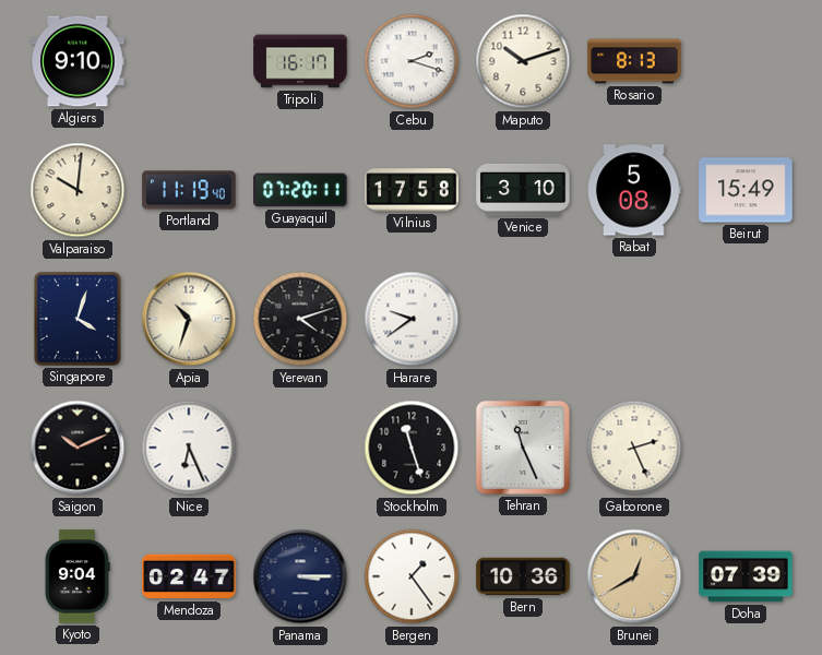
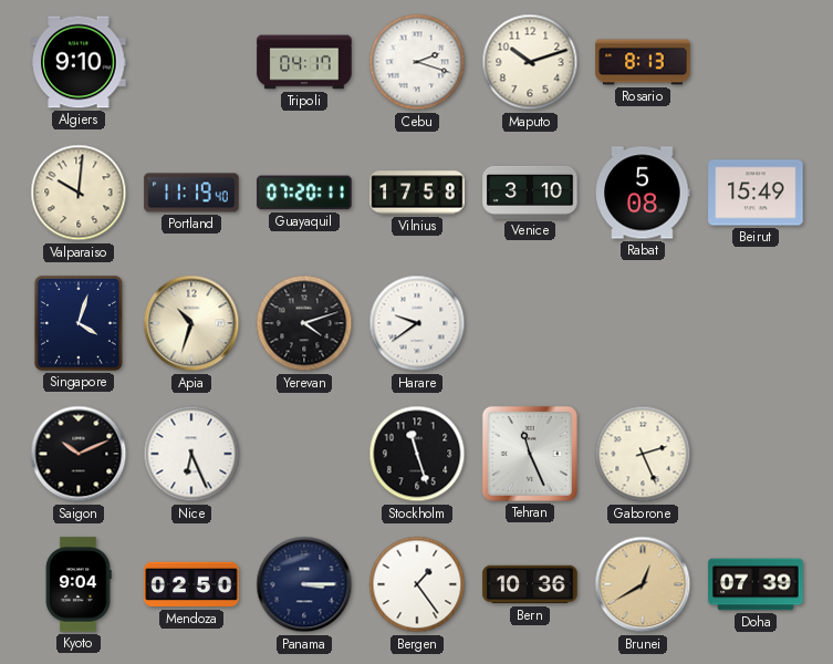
Tripoli: 16:17 -> 04:17
Mendoza: 02:47 -> 02:50
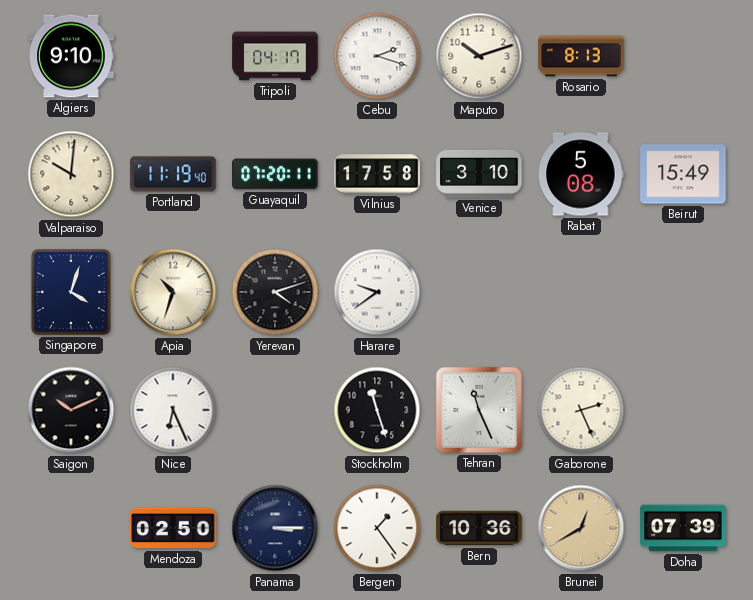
Kyoto: 9:04 -> none
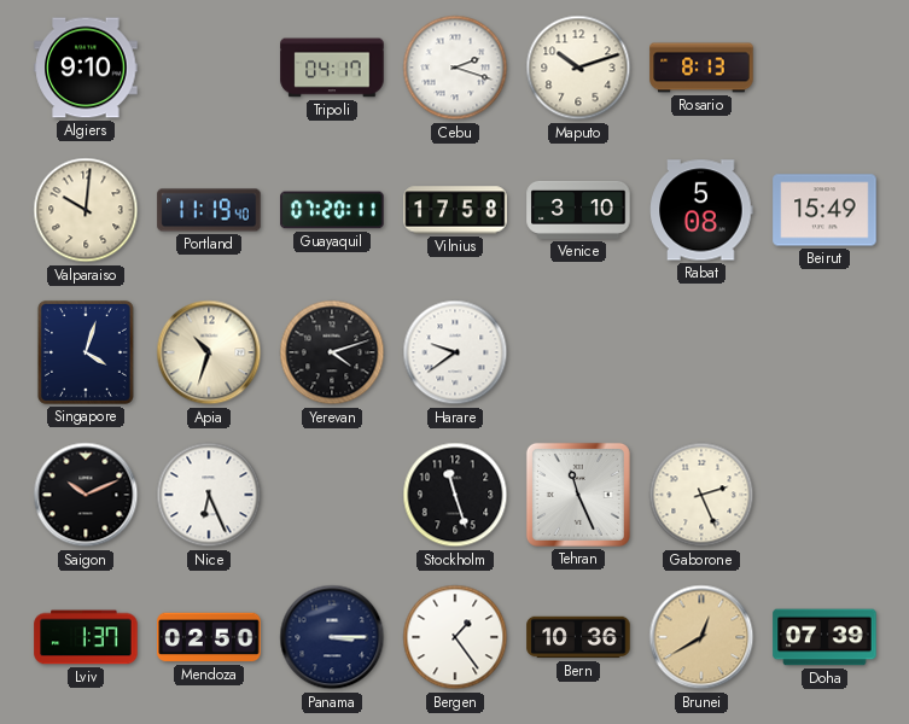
Lviv: none -> 1:37
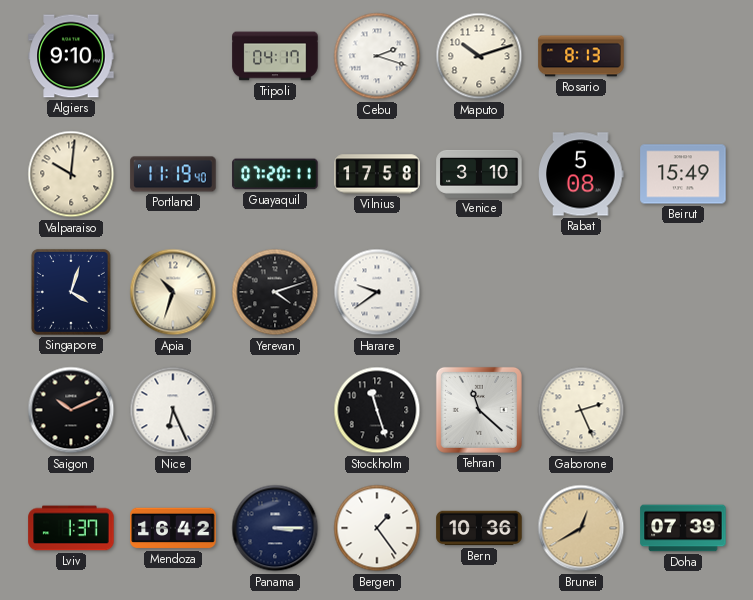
Tehran: 11:26 -> 11:22
Mendoza: 02:50 -> 16:42
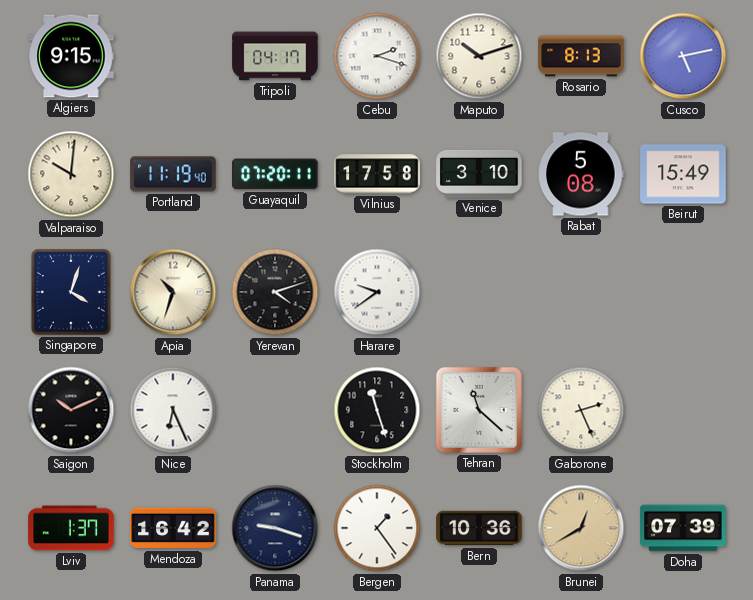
Algiers: 9:10 -> 9:15
Cusco: none -> 5:13
Panama: 3:15 -> 9:18
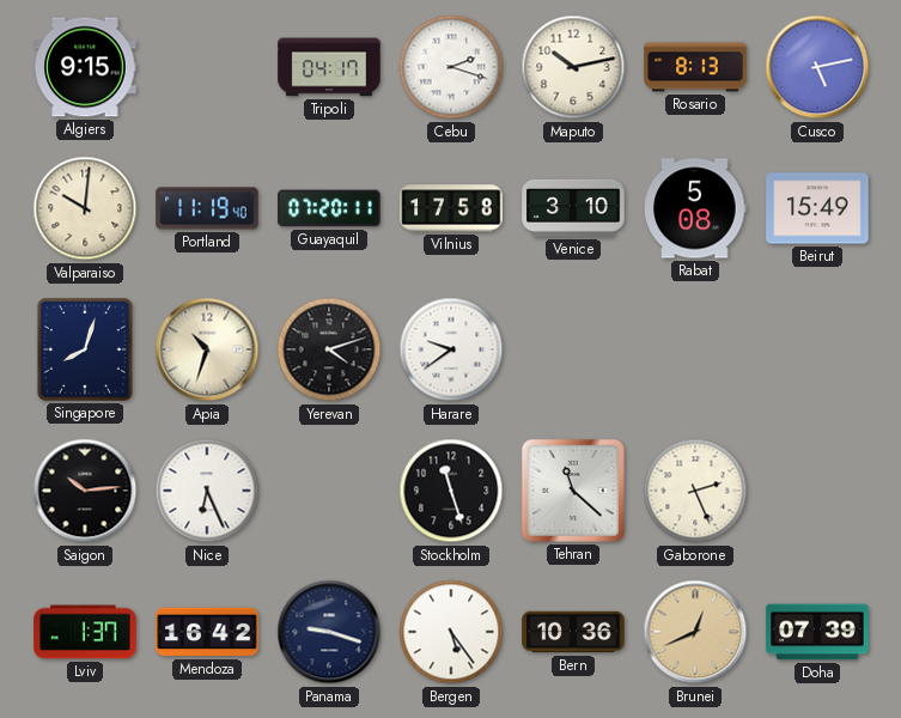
Maputo: 10:12 -> 10:13
Singapore: 4:03 -> 8:03
Saigon: 10:11 -> 10:14
Bergen: 1:24 -> 5:24
Brunei: 12:40 -> 12:41
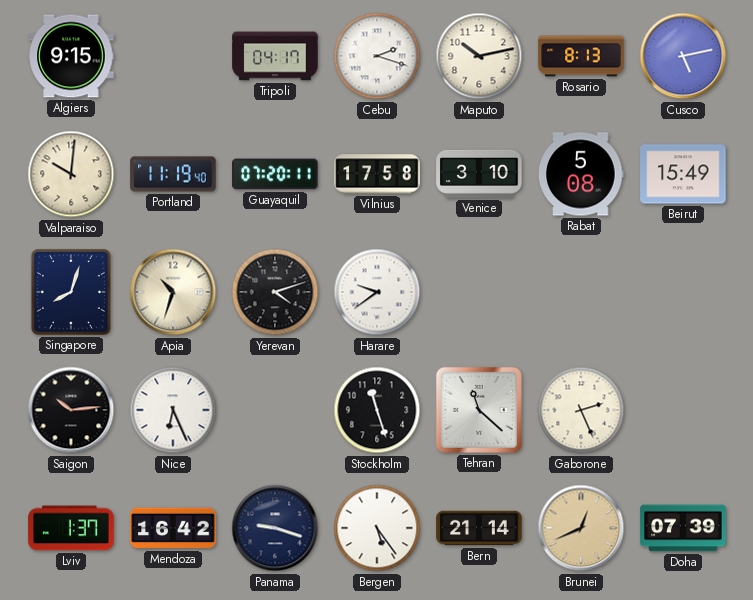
Bern: 10:36 -> 21:14
